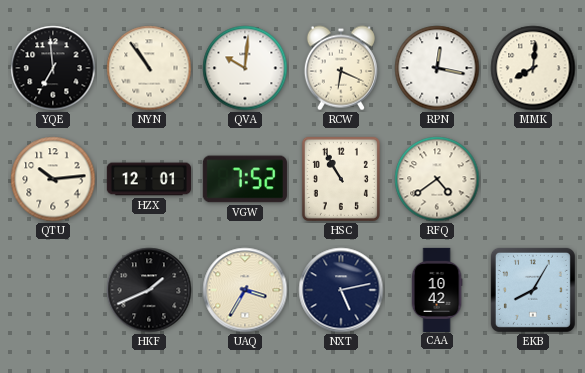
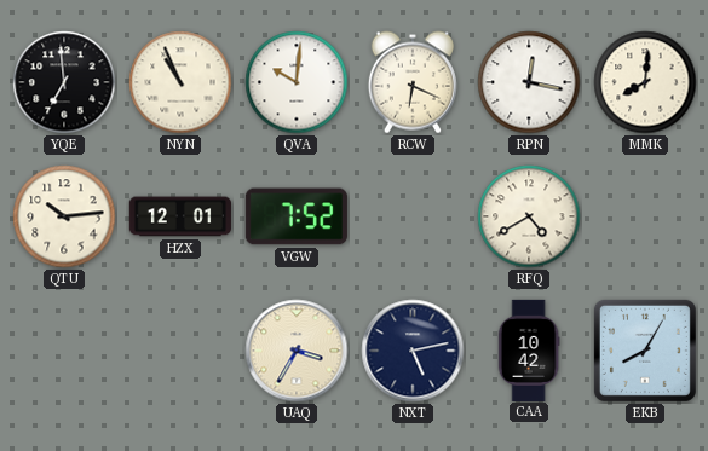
NYN: 10:54 -> 10:56
HSC: 10:55 -> none
RFQ: 4:39 -> 4:40
HKF: 1:41 -> none
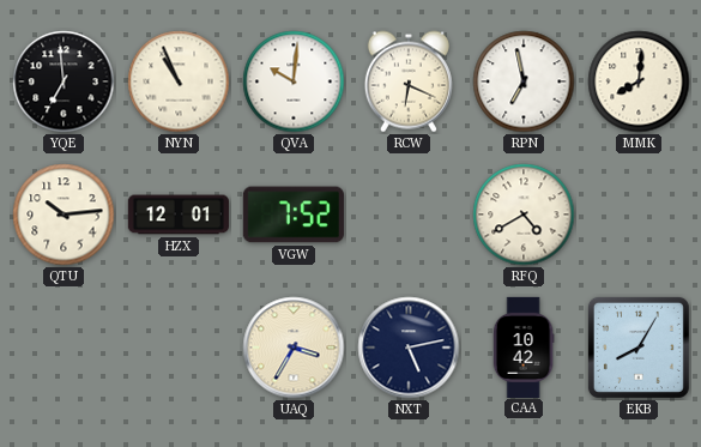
RPN: 12:17 -> 6:58
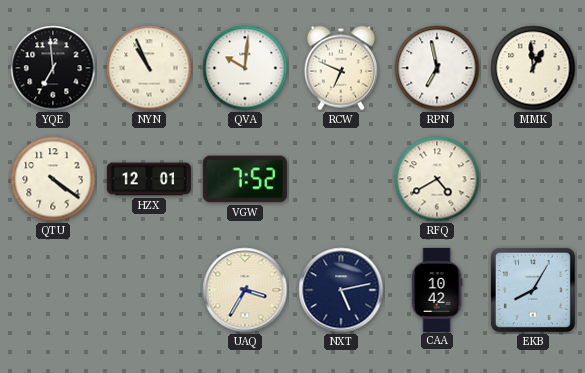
RCW: 6:19 -> 6:49
MMK: 8:01 -> 12:59
QTU: 10:14 -> 4:21
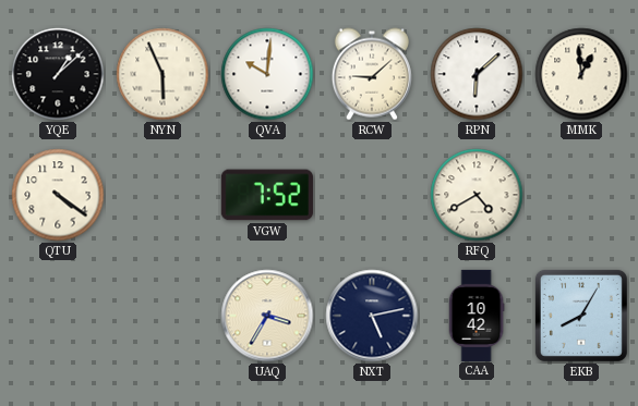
YQE: 6:59 -> 1:08
NYN: 10:56 -> 5:56
RCW: 6:49 -> 9:08
RPN: 6:58 -> 6:08
HZX: 12:01 -> none
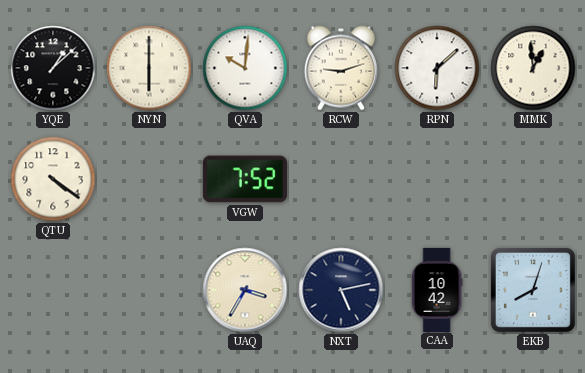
NYN: 5:56 -> 6:00
RCW: 9:08 -> 9:12
RFQ: 4:40 -> none
EKB: 8:05 -> 8:03
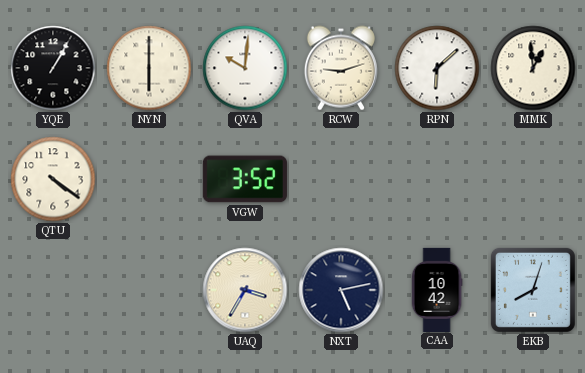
YQE: 1:08 -> 1:05
VGW: 7:52 -> 3:52
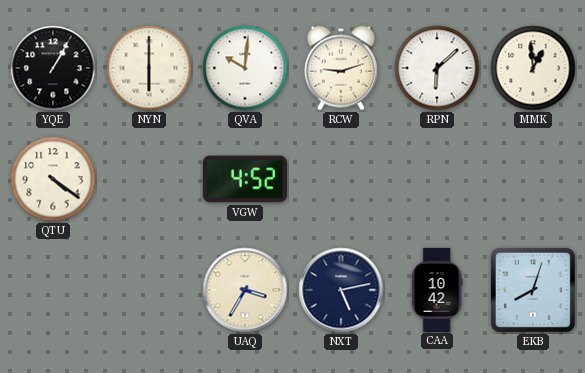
VGW: 3:52 -> 4:52
